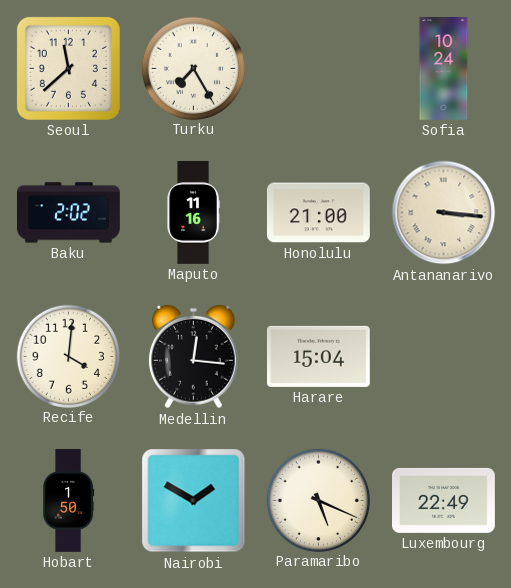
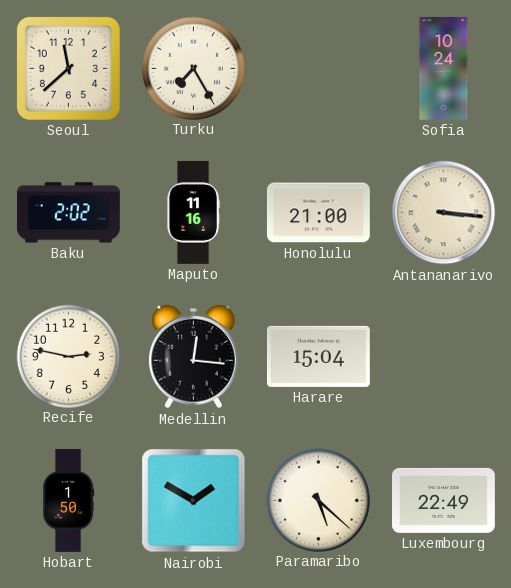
Recife: 4:01 -> 2:47
Paramaribo: 5:19 -> 5:22
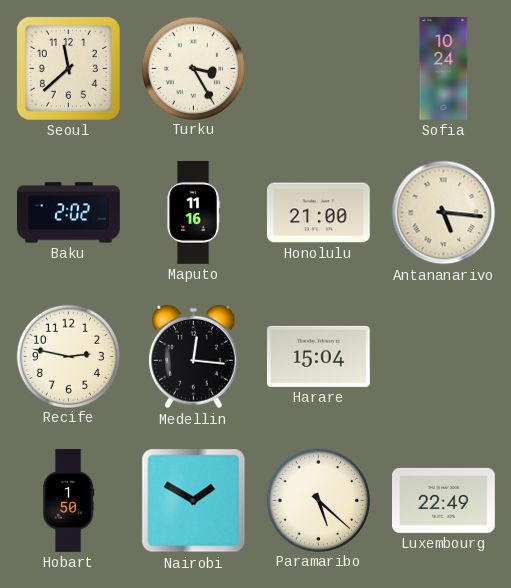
Turku: 7:25 -> 3:25
Antananarivo: 3:16 -> 5:16
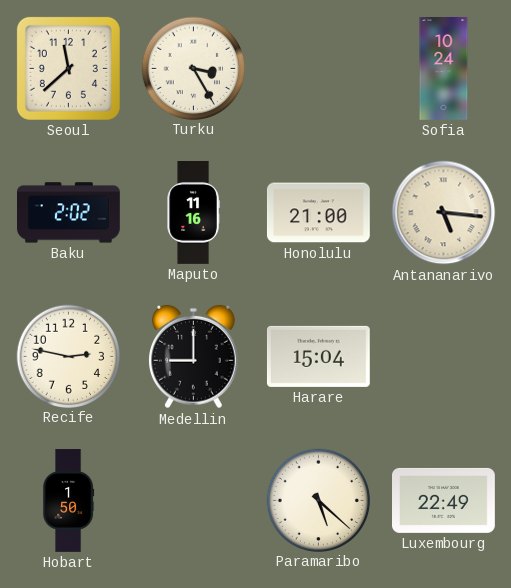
Medellin: 12:16 -> 9:00
Nairobi: 1:50 -> none
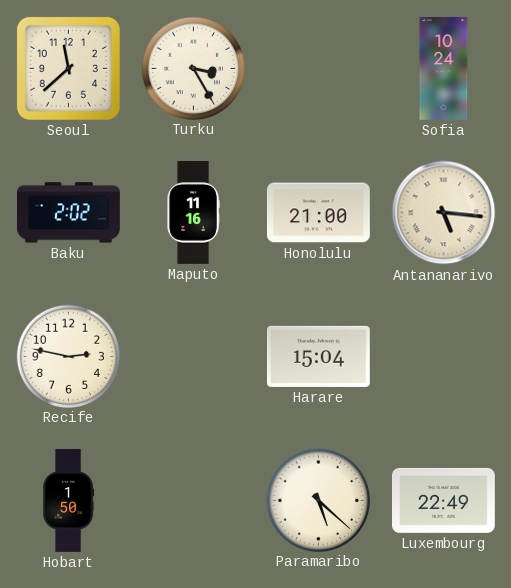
Medellin: 9:00 -> none
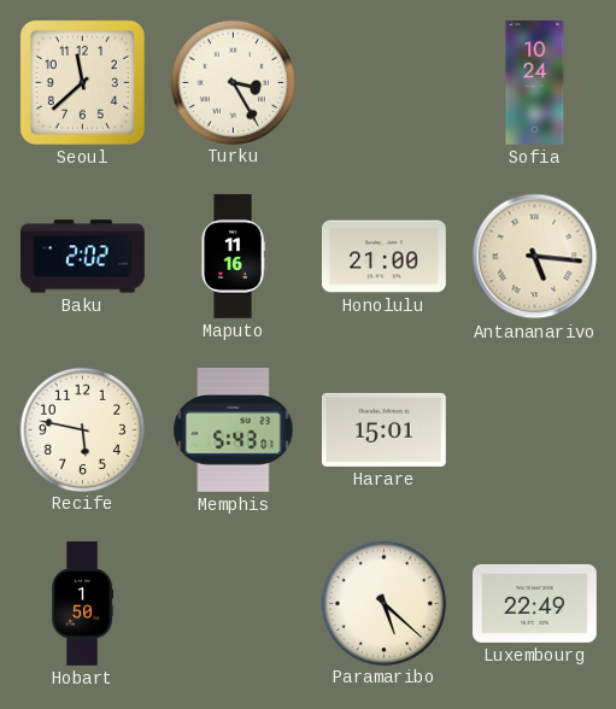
Recife: 2:47 -> 5:47
Memphis: none -> 5:43
Harare: 15:04 -> 15:01
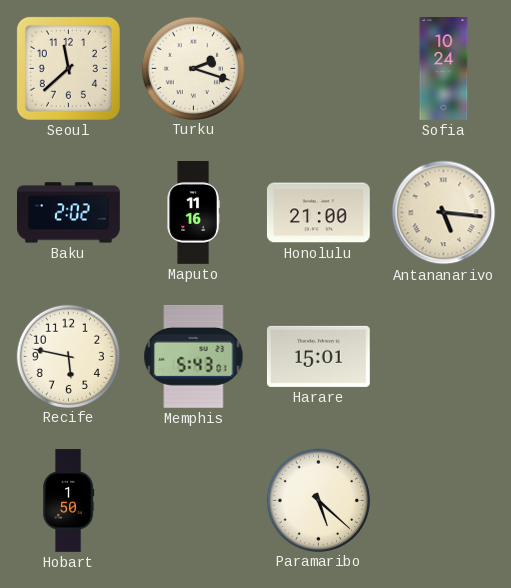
Turku: 3:25 -> 2:18
Luxembourg: 22:49 -> none
